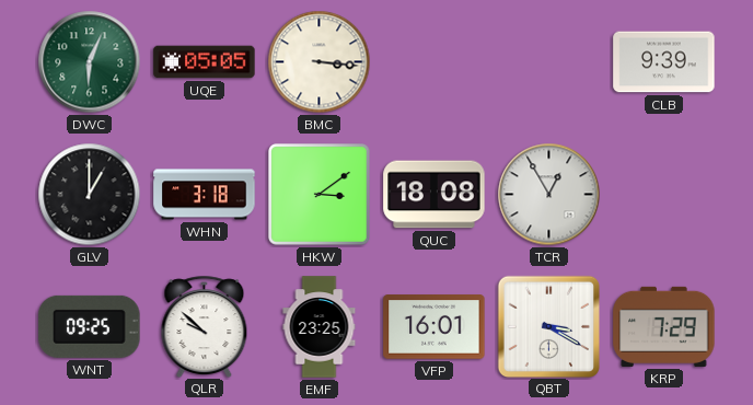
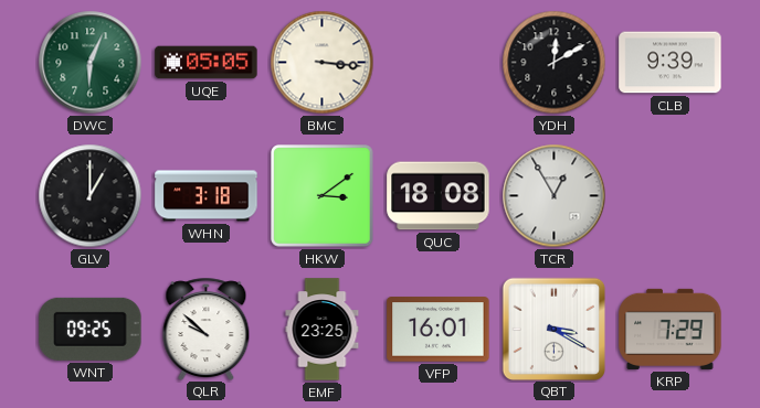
YDH: none -> 12:10
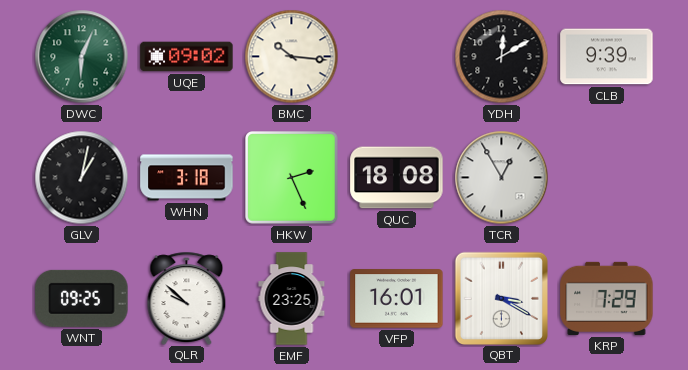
UQE: 05:05 -> 09:02
BMC: 3:16 -> 10:16
GLV: 1:00 -> 1:02
HKW: 3:09 -> 2:26
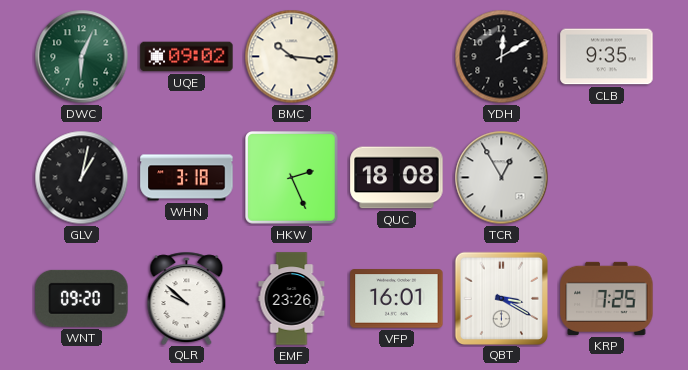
CLB: 9:39 -> 9:35
WNT: 09:25 -> 09:20
EMF: 23:25 -> 23:26
KRP: 7:29 -> 7:25
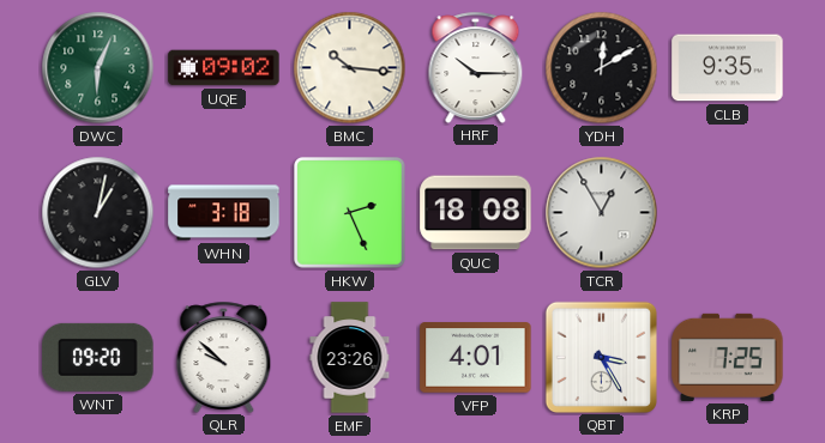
HRF: none -> 10:15
VFP: 16:01 -> 4:01
QBT: 3:20 -> 3:25
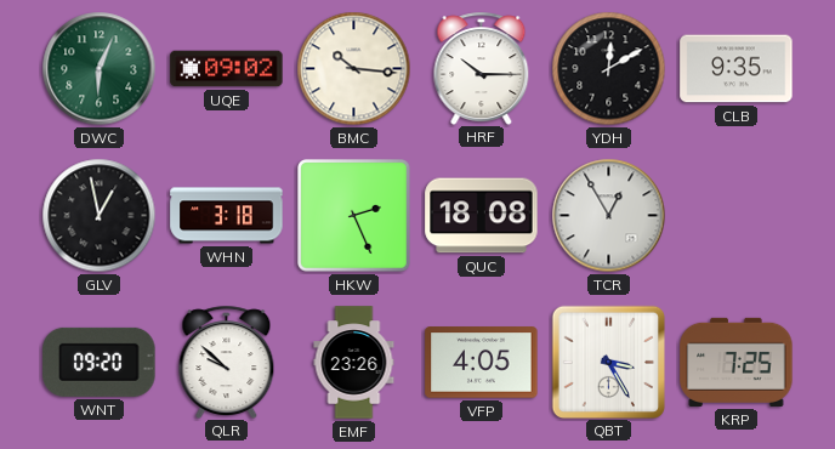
GLV: 1:02 -> 12:58
VFP: 4:01 -> 4:05
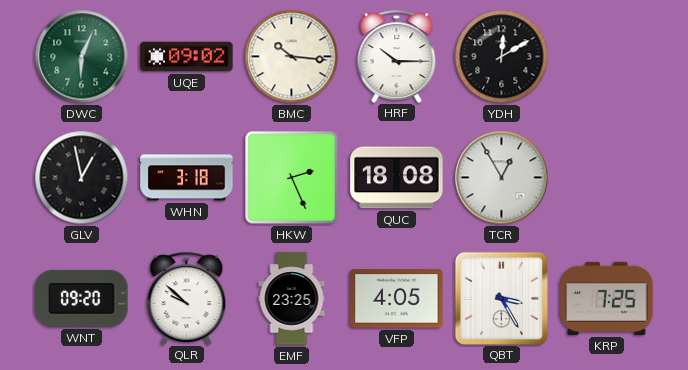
CLB: 9:35 -> none
EMF: 23:26 -> 23:25
